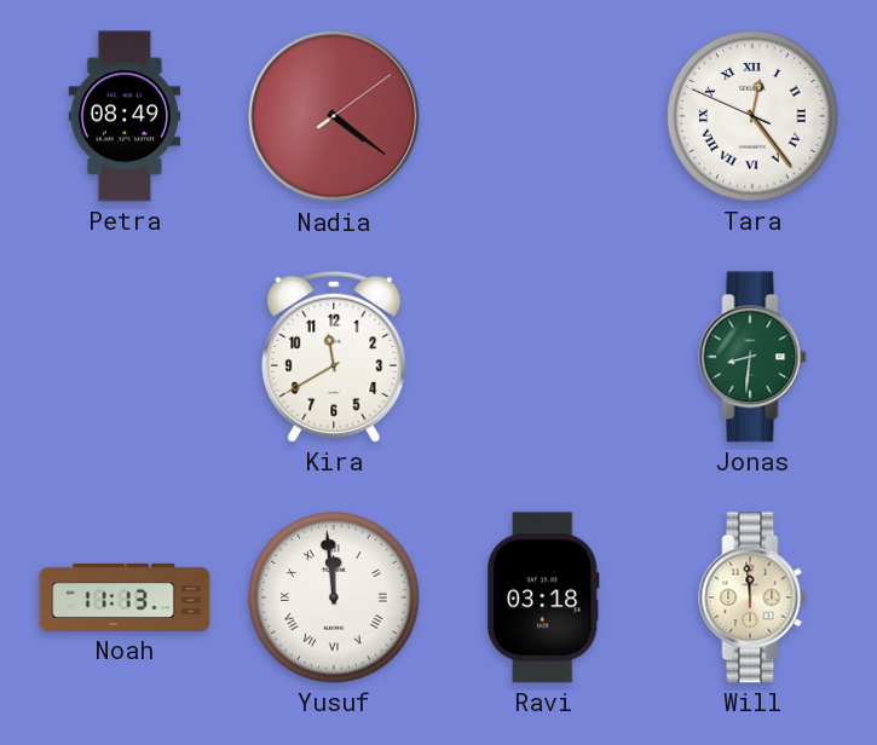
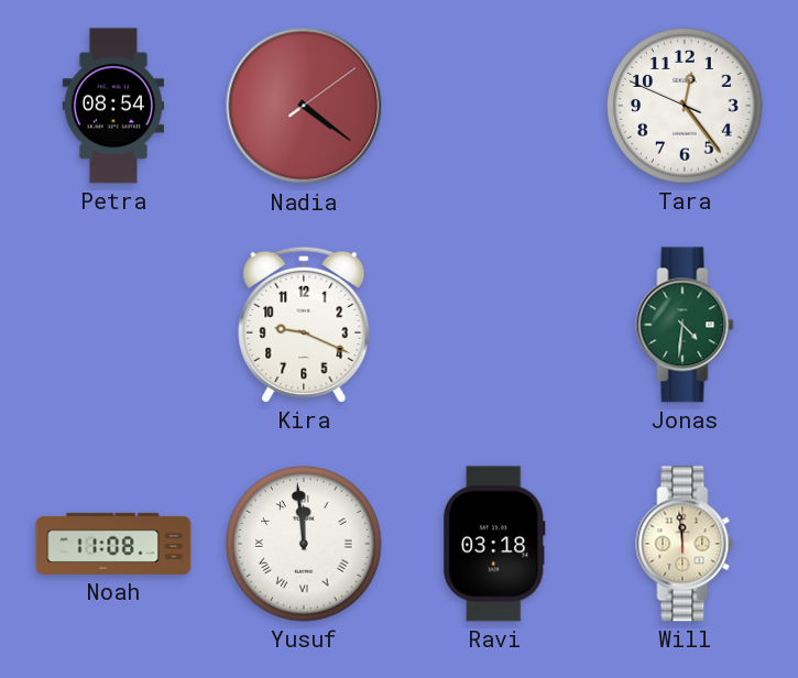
Petra: 08:49 -> 08:54
Tara numerals: Roman -> Arabic
Kira: 11:40 -> 9:19
Jonas: 8:31 -> 4:31
Noah: 11:13 -> 11:08
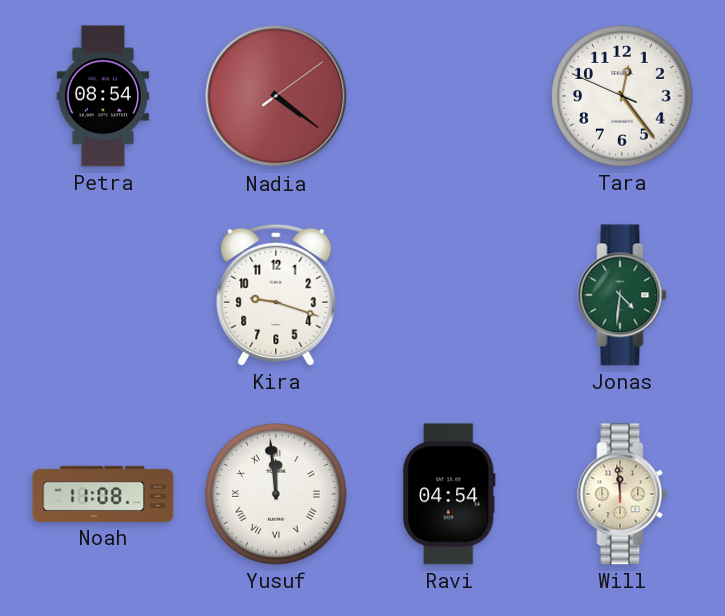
Kira: 9:19 -> 9:18
Ravi: 03:18 -> 04:54
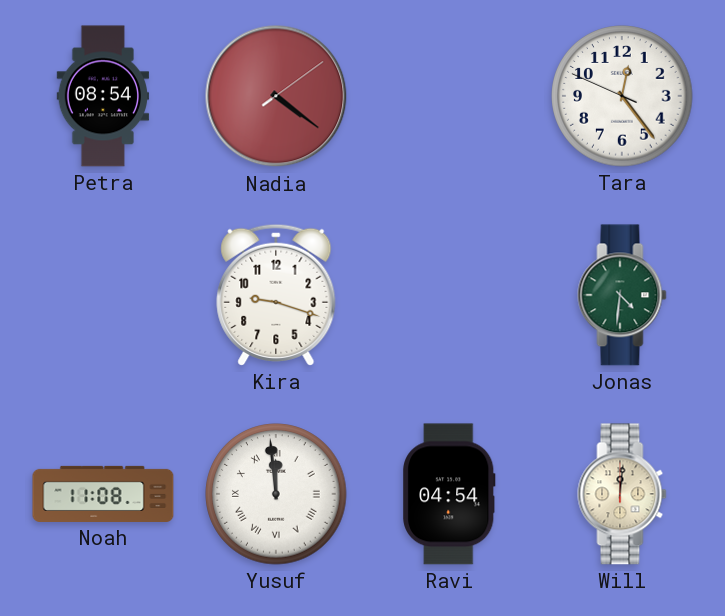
Will: 11:59 -> 12:01
